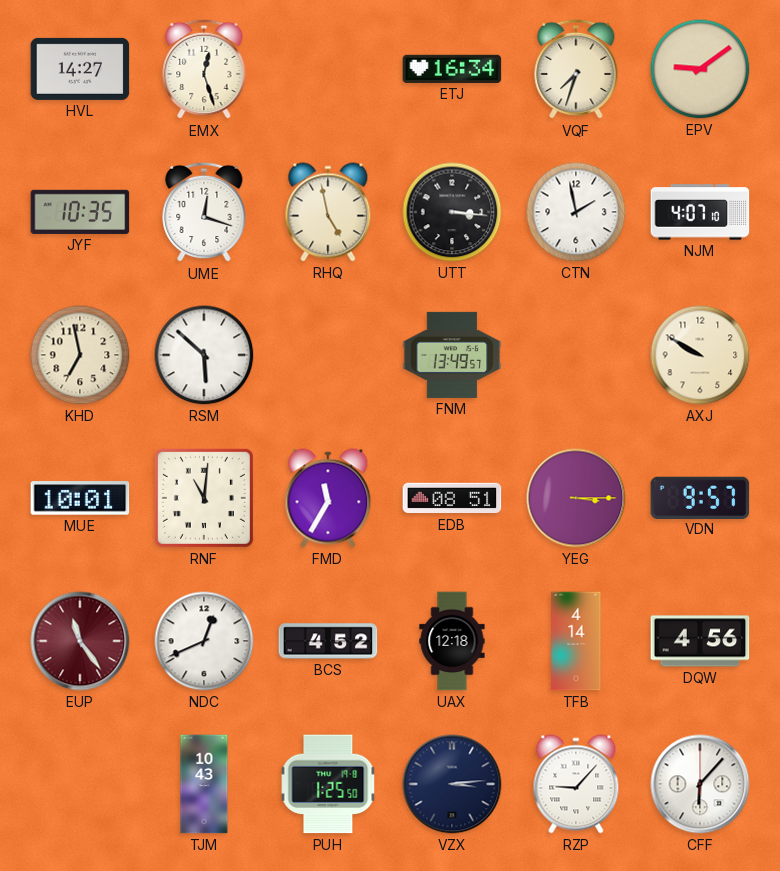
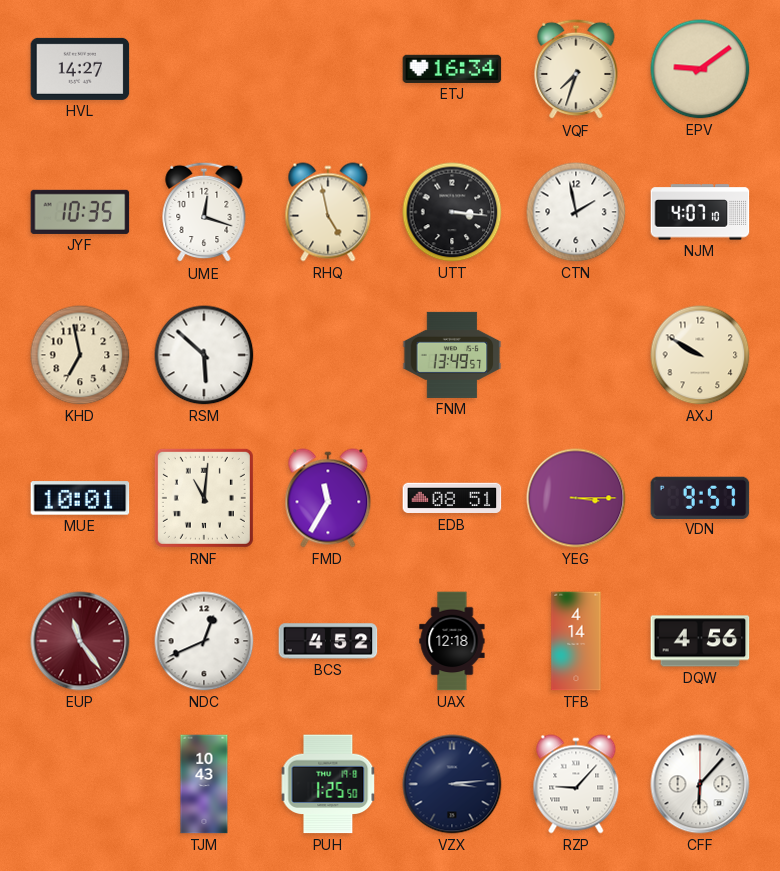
EMX: 12:27 -> none
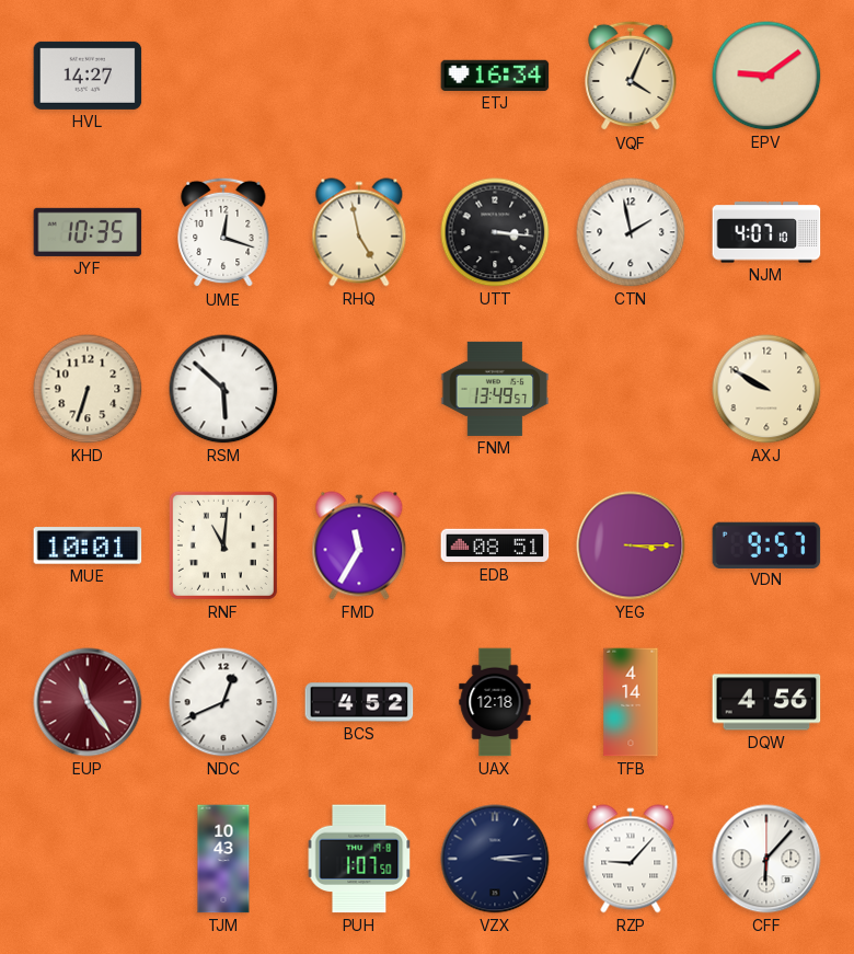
VQF: 7:33 -> 4:04
KHD: 6:58 -> 6:33
PUH: 1:25 -> 1:07
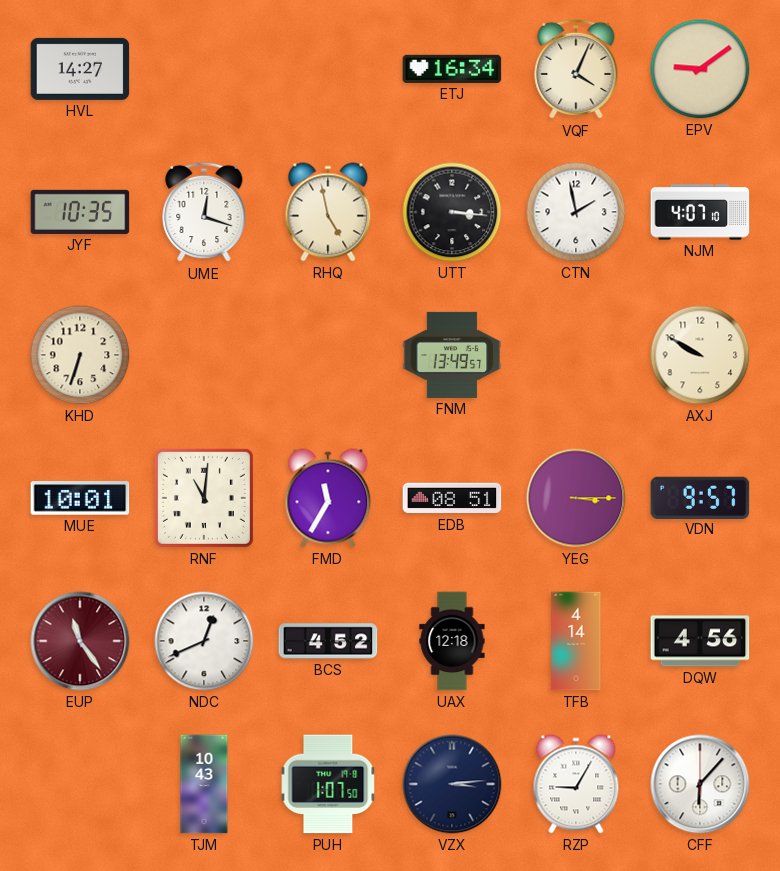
RSM: 5:52 -> none
RZP: 9:07 -> 9:05
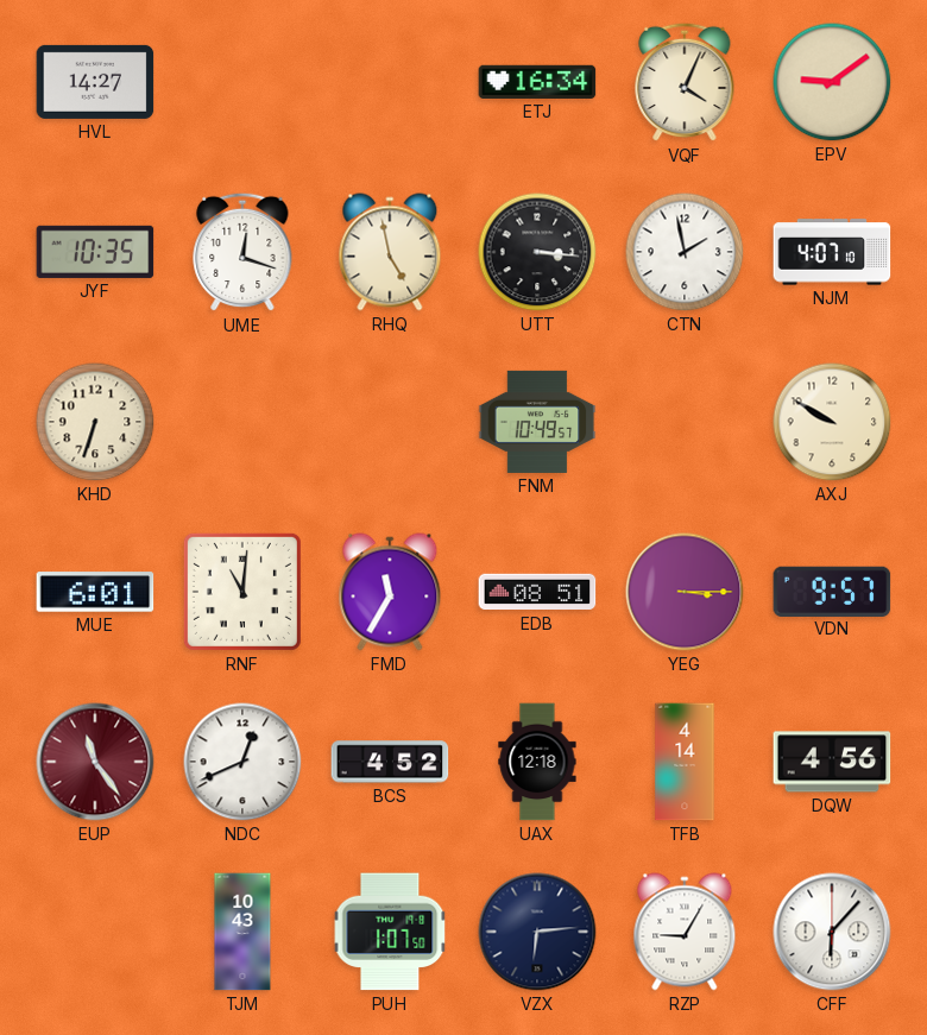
FNM: 13:49 -> 10:49
MUE: 10:01 -> 6:01
VZX: 3:14 -> 6:14
